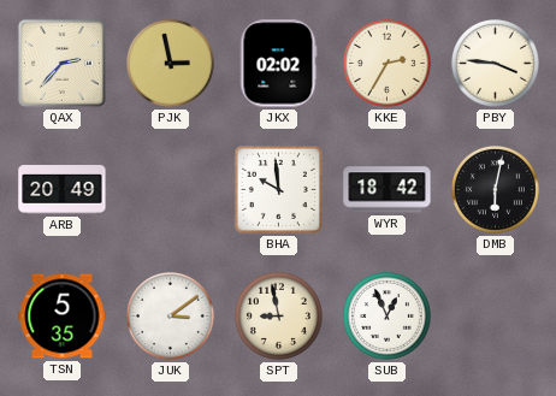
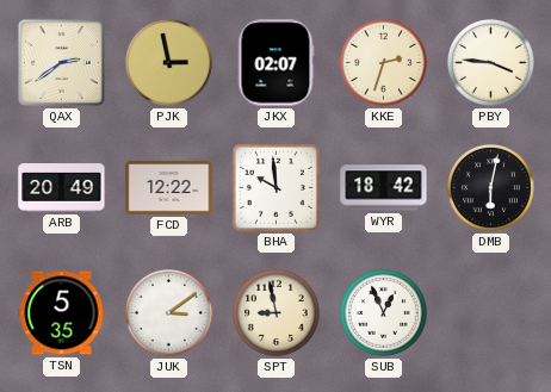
QAX: 2:37 -> 2:39
JKX: 02:02 -> 02:07
KKE: 2:35 -> 2:33
FCD: none -> 12:22
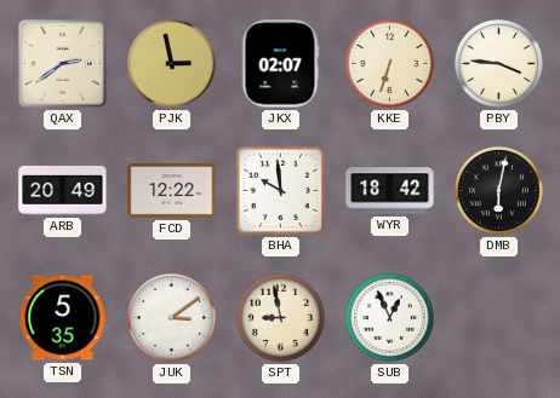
KKE: 2:33 -> 6:33
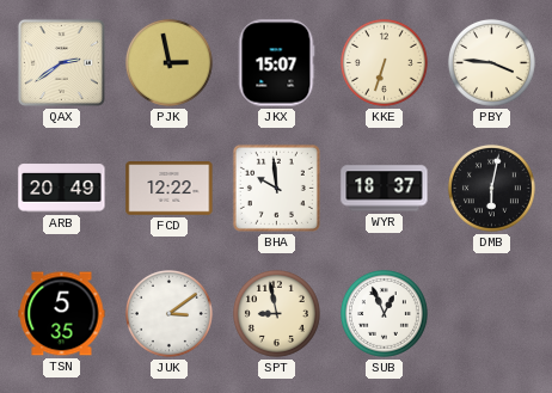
JKX: 02:07 -> 15:07
WYR: 18:42 -> 18:37
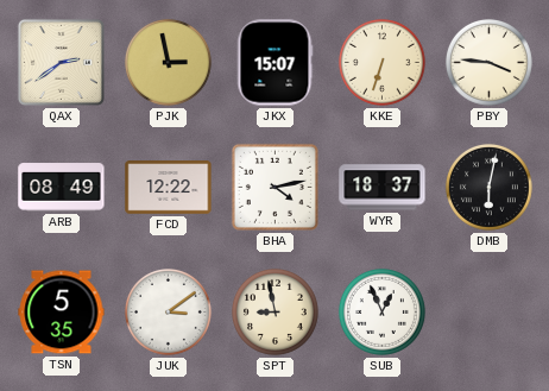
ARB: 20:49 -> 08:49
BHA: 9:59 -> 4:13
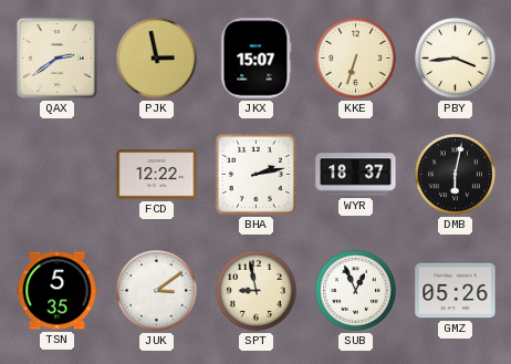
PBY: 3:46 -> 3:44
ARB: 08:49 -> none
BHA: 4:13 -> 2:13
GMZ: none -> 05:26
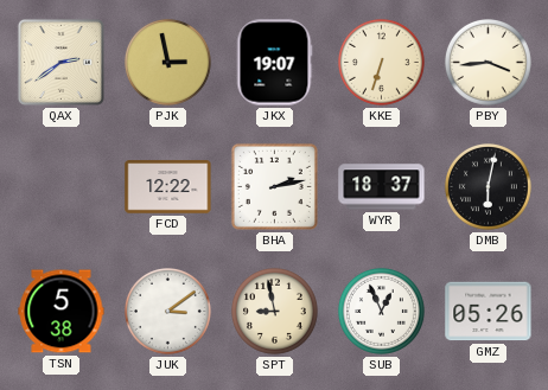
JKX: 15:07 -> 19:07
TSN: 5:35 -> 5:38
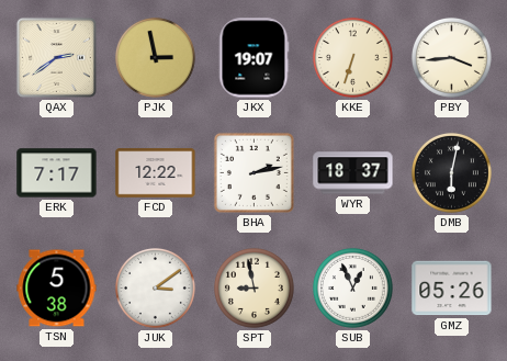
ERK: none -> 7:17
